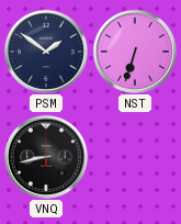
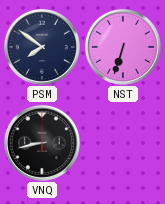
PSM: 1:51 -> 7:51
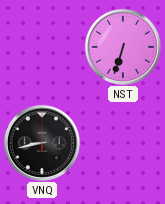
PSM: 7:51 -> none
